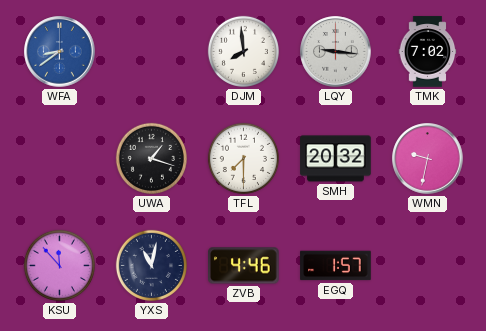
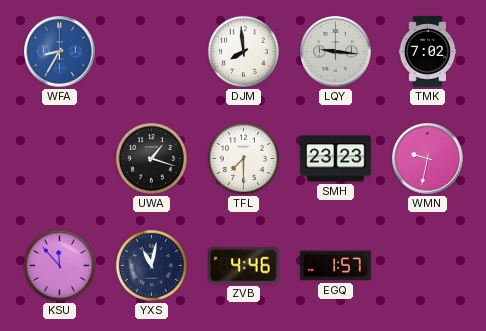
WFA: 8:39 -> 8:35
SMH: 20:32 -> 23:23
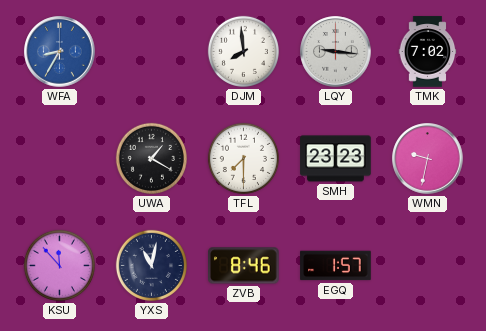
UWA: 1:18 -> 1:20
ZVB: 4:46 -> 8:46
